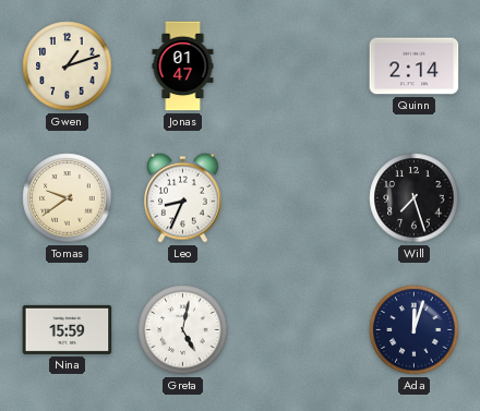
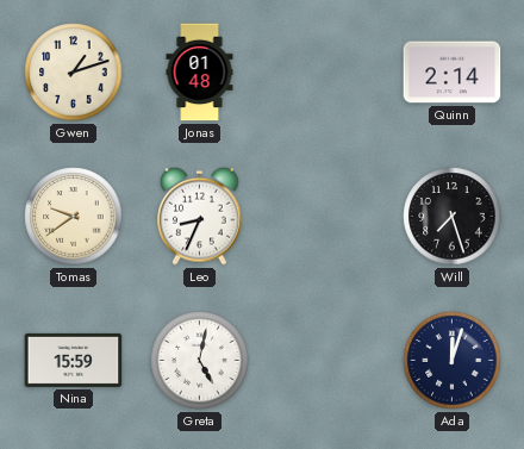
Jonas: 01:47 -> 01:48
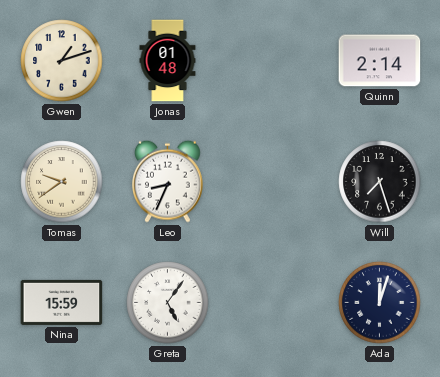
Greta: 5:02 -> 5:06
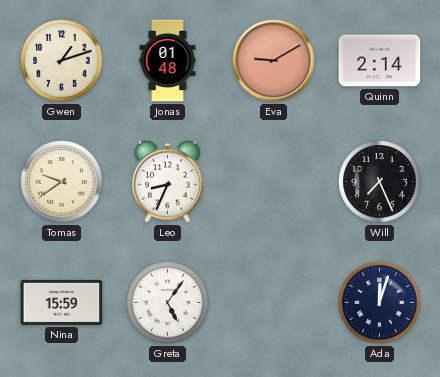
Eva: none -> 9:10
Will: 7:27 -> 7:26
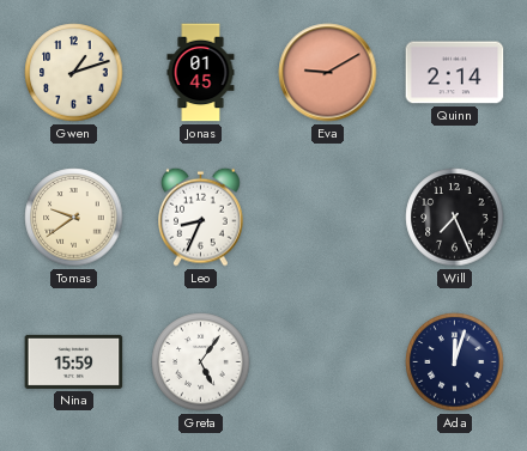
Jonas: 01:48 -> 01:45
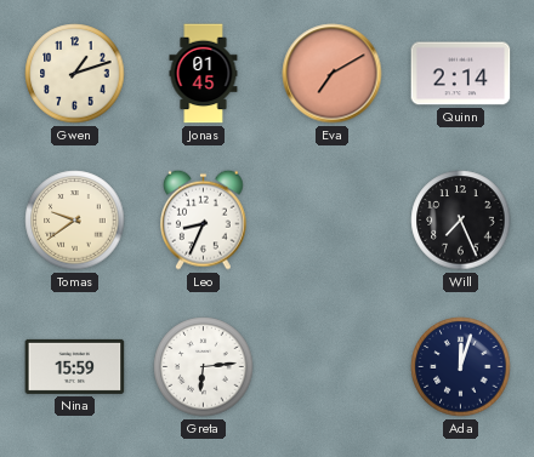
Eva: 9:10 -> 7:10
Greta: 5:06 -> 6:14
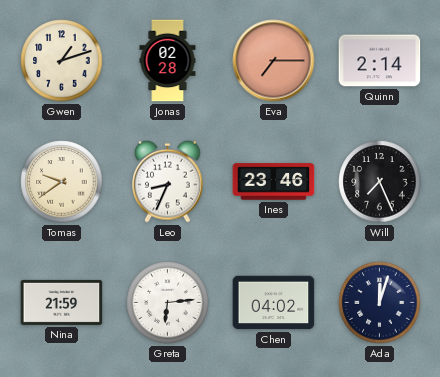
Jonas: 01:45 -> 02:28
Eva: 7:10 -> 7:15
Ines: none -> 23:46
Nina: 15:59 -> 21:59
Chen: none -> 04:02
